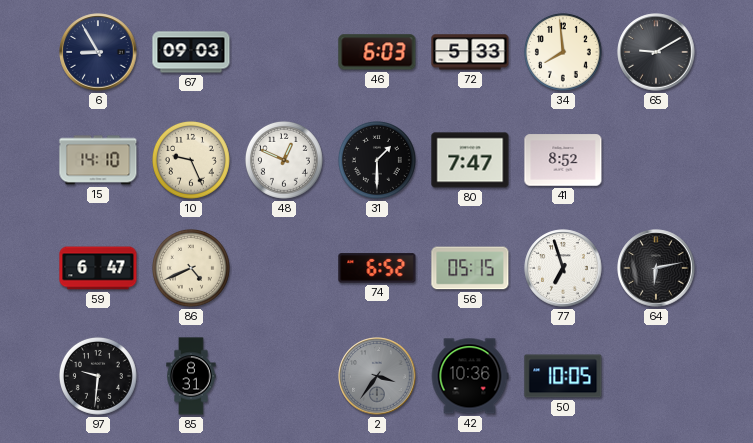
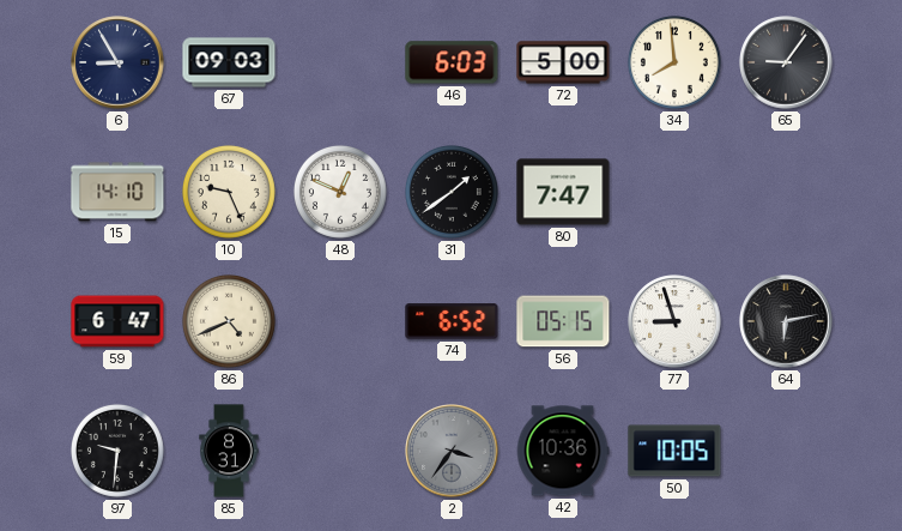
72: 5:33 -> 5:00
65: 9:10 -> 9:06
31: 1:30 -> 1:39
41: 8:52 -> none
77: 6:57 -> 8:57
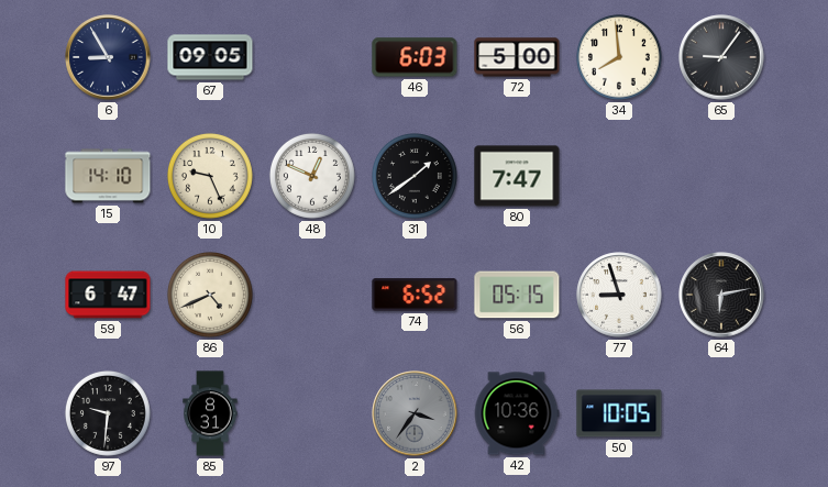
67: 09:03 -> 09:05
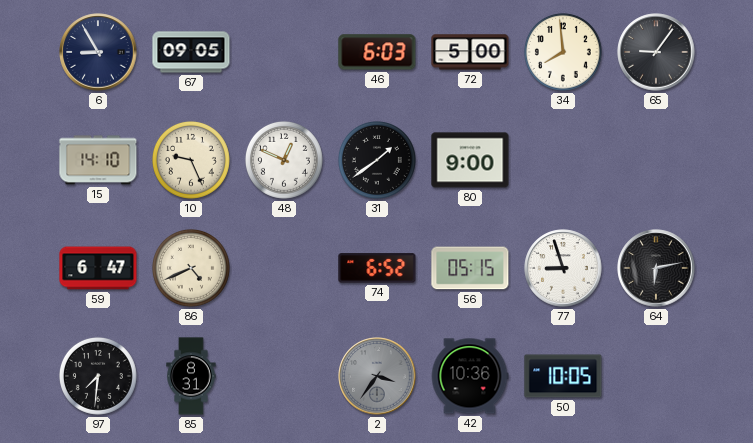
80: 7:47 -> 9:00
97: 9:31 -> 7:31
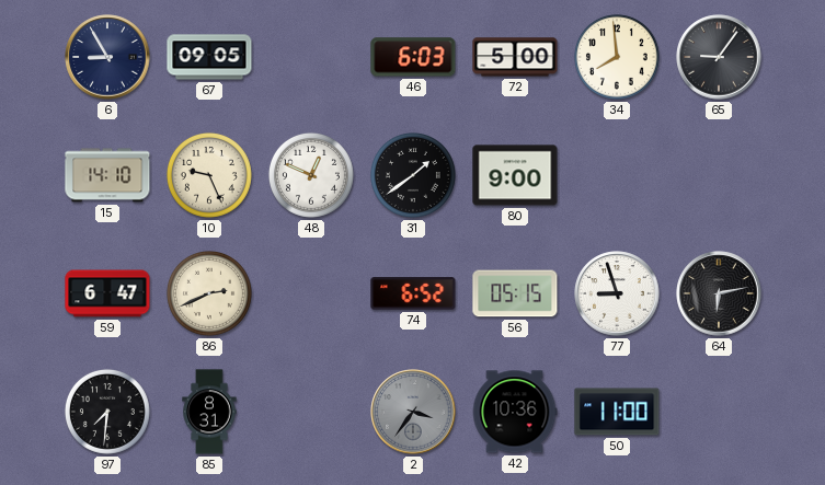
86: 4:41 -> 2:41
50: 10:05 -> 11:00
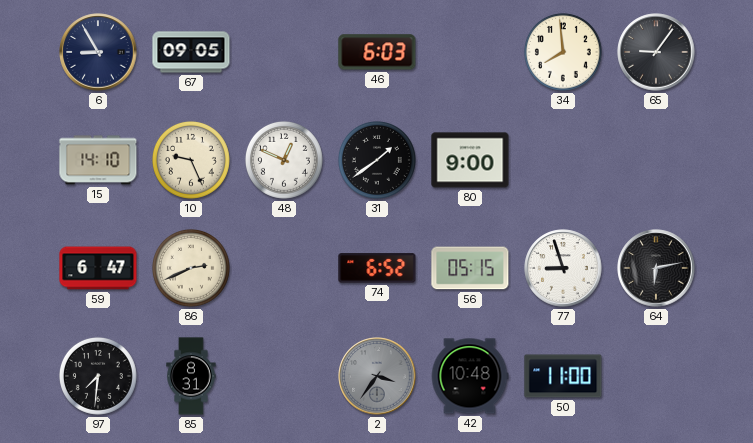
72: 5:00 -> none
42: 10:36 -> 10:48
